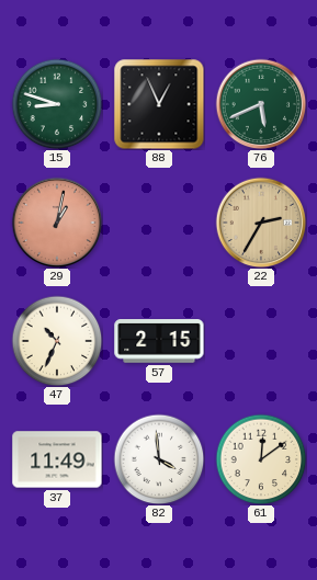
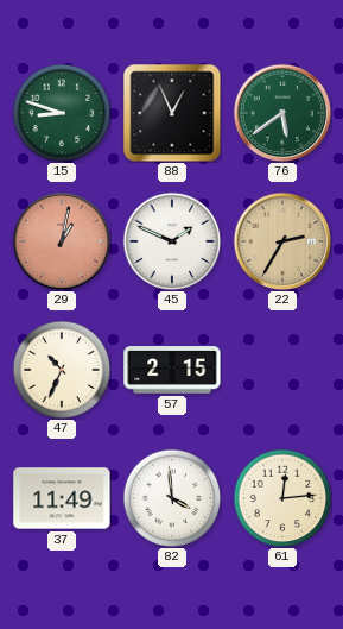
76: 5:41 -> 5:39
45: none -> 1:49
61: 12:09 -> 12:14
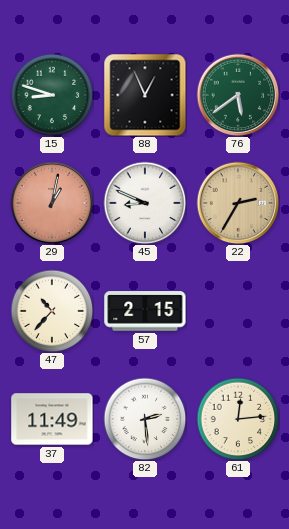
45: 1:49 -> 8:49
47: 10:34 -> 10:37
82: 3:59 -> 2:29
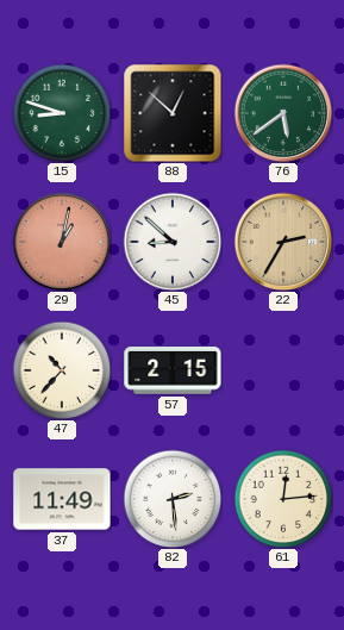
88: 12:56 -> 12:52
45: 8:49 -> 8:52
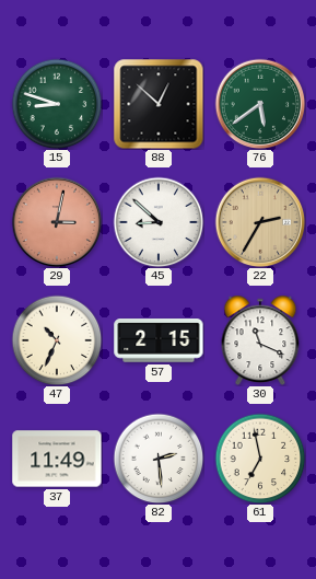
29: 1:02 -> 3:02
47: 10:37 -> 10:34
30: none -> 11:19
61: 12:14 -> 6:58
